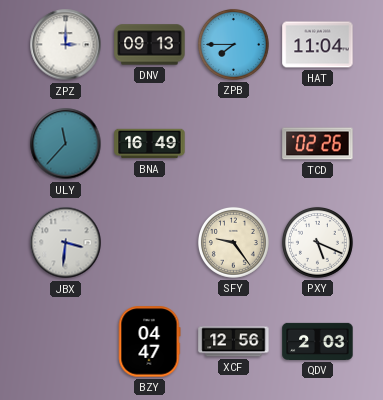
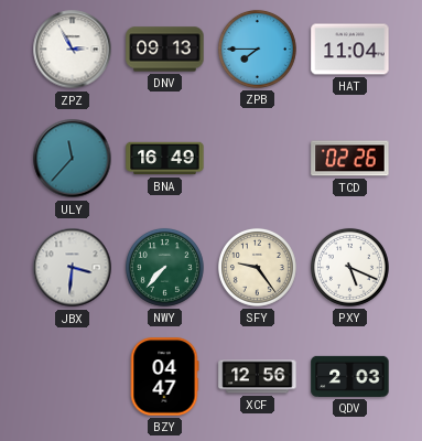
ZPZ: 3:00 -> 2:55
NWY: none -> 7:37
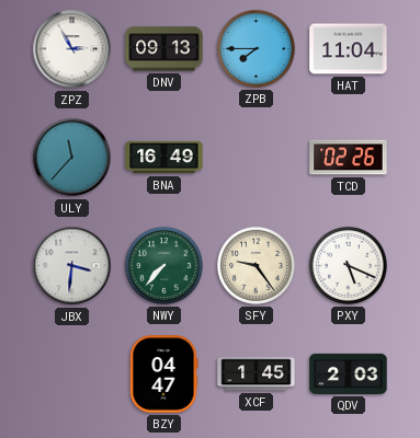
XCF: 12:56 -> 1:45
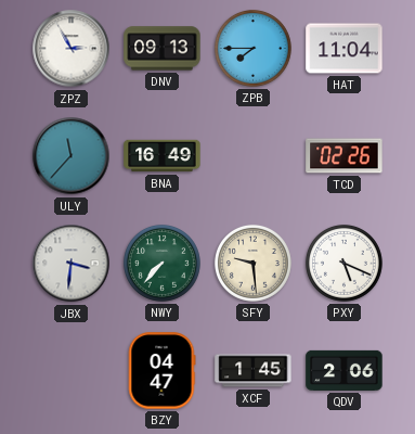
SFY: 9:24 -> 9:29
QDV: 2:03 -> 2:06
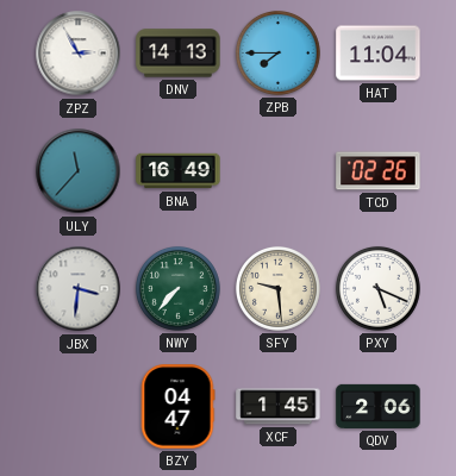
DNV: 09:13 -> 14:13
